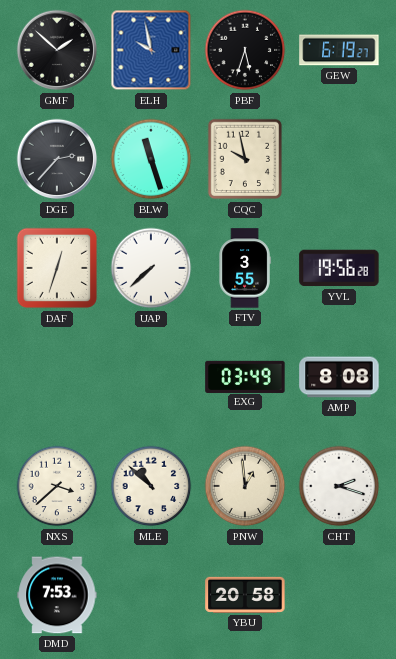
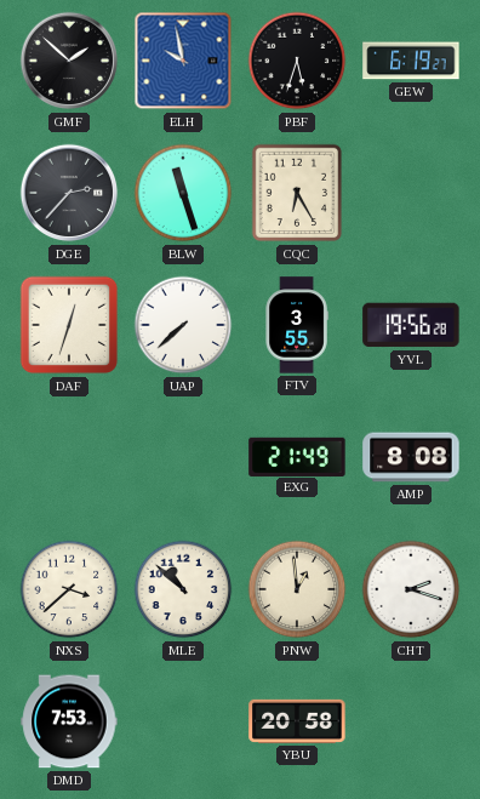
CQC: 9:58 -> 6:25
EXG: 03:49 -> 21:49
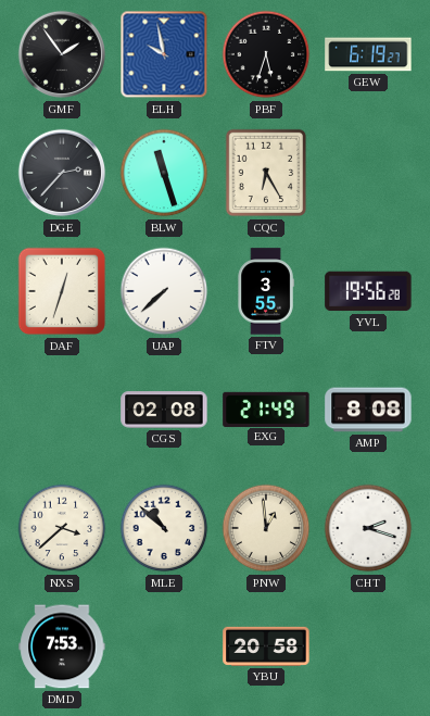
GMF: 1:52 -> 1:54
CGS: none -> 02:08
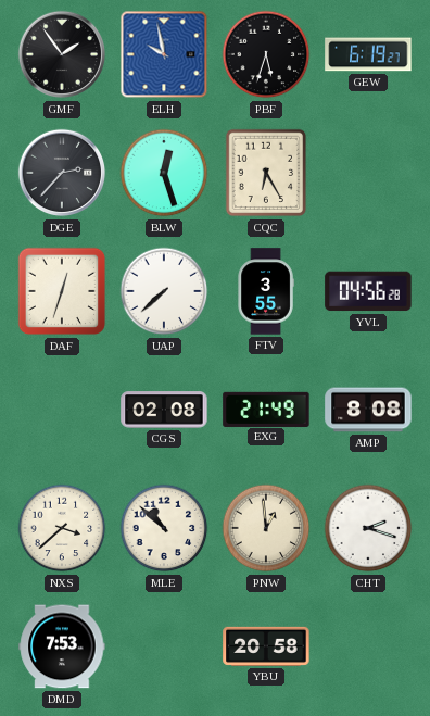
BLW: 11:27 -> 12:27
YVL: 19:56 -> 04:56
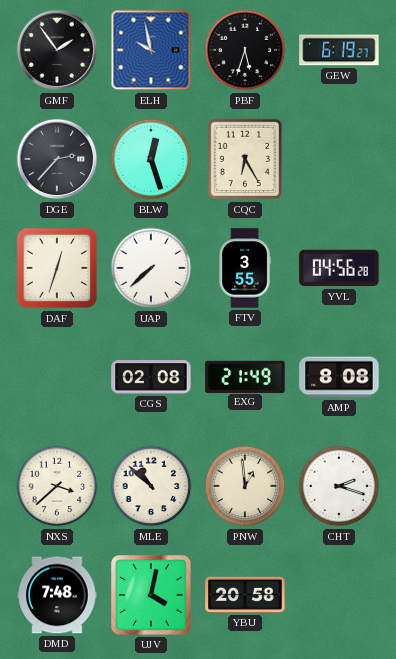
DMD: 7:53 -> 7:48
UJV: none -> 4:02
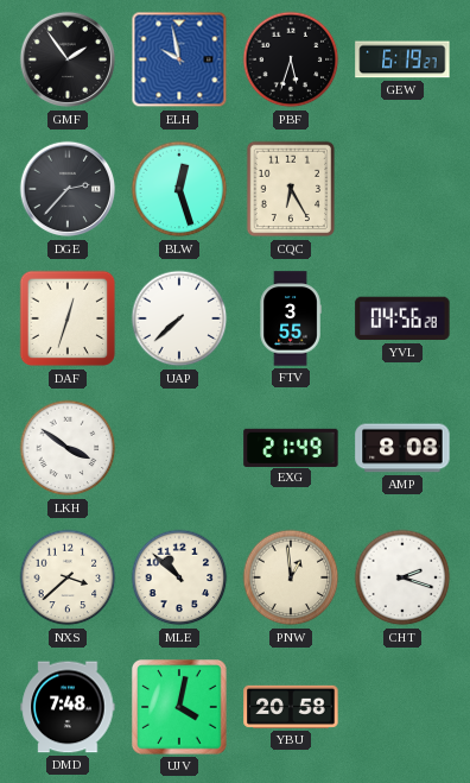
LKH: none -> 3:51
CGS: 02:08 -> none
